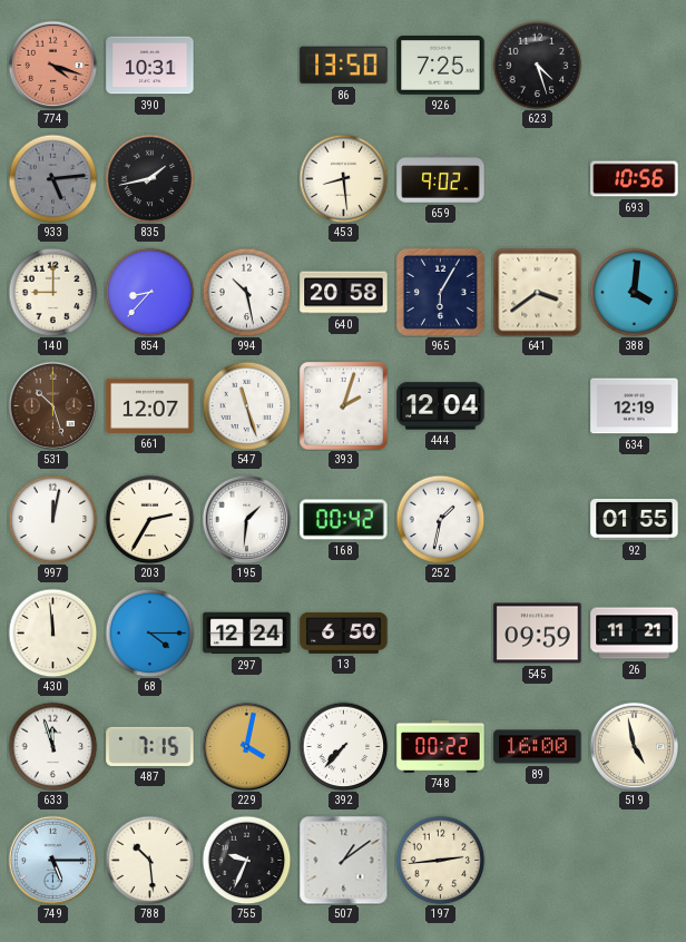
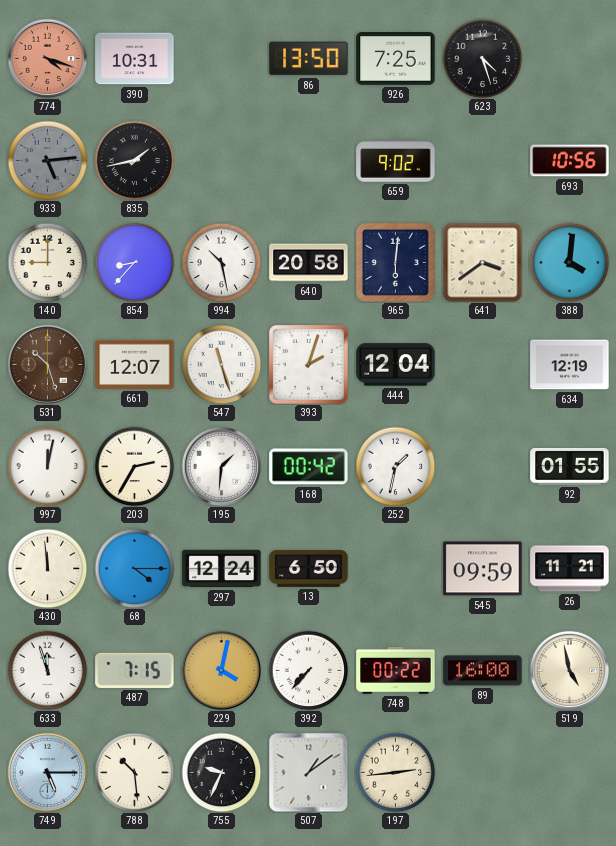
453: 8:29 -> none
965: 6:05 -> 6:01
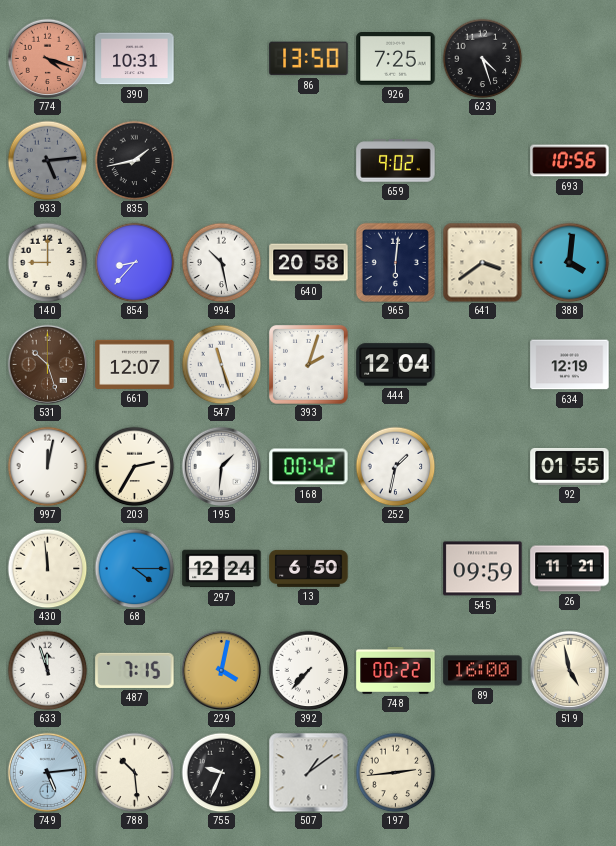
749: 5:15 -> 5:14
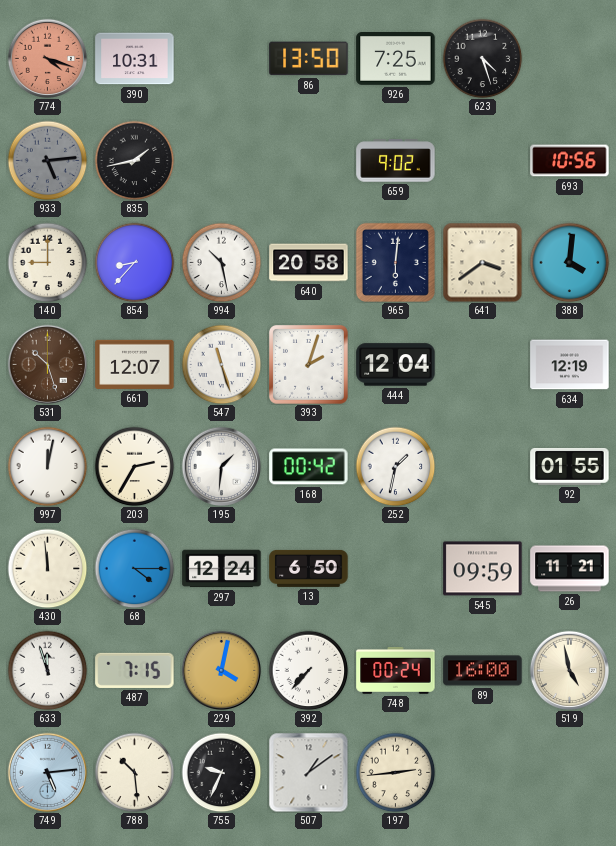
748: 00:22 -> 00:24
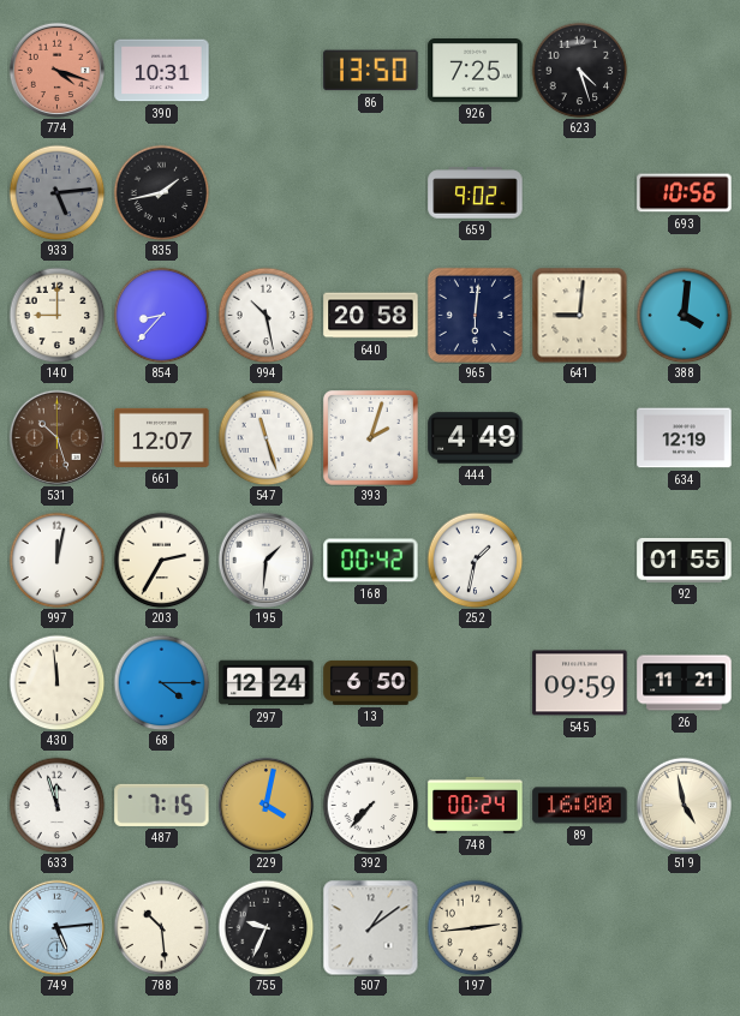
641: 3:39 -> 9:01
444: 12:04 -> 4:49
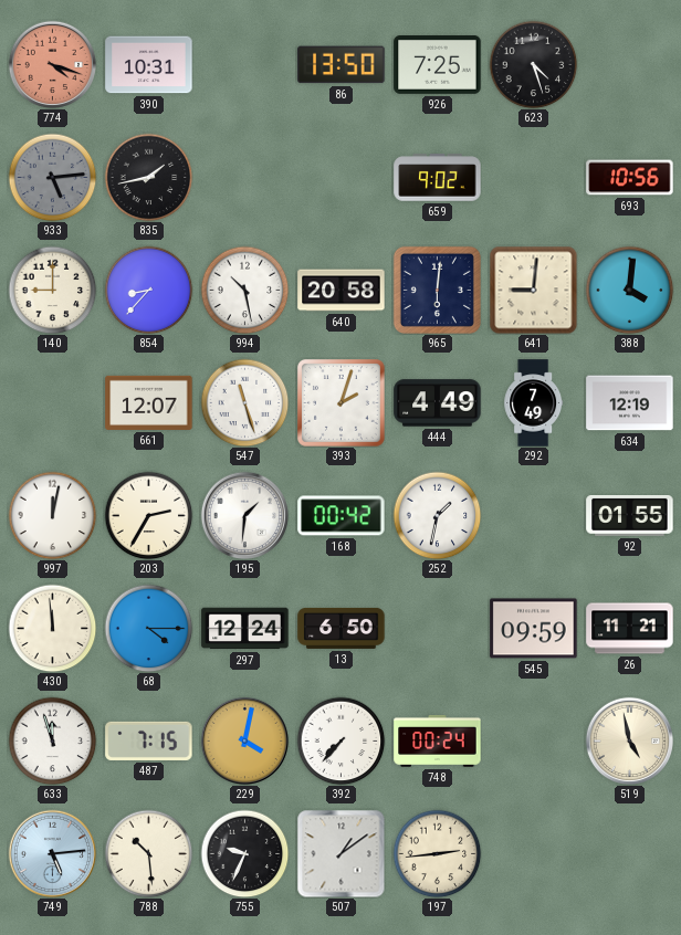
531: 10:27 -> none
292: none -> 7:49
89: 16:00 -> none
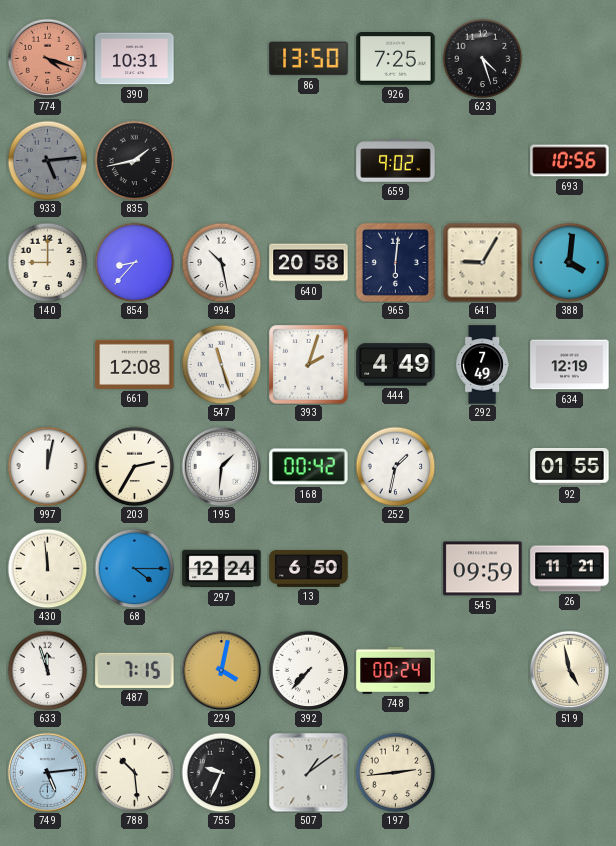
641: 9:01 -> 9:05
661: 12:07 -> 12:08
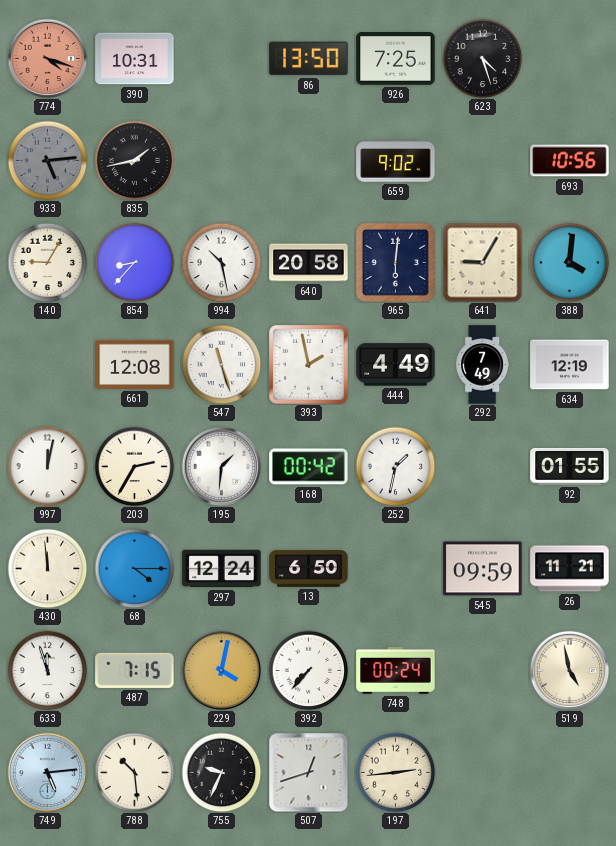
140: 9:00 -> 9:05
393: 2:03 -> 1:58
507: 1:09 -> 12:42
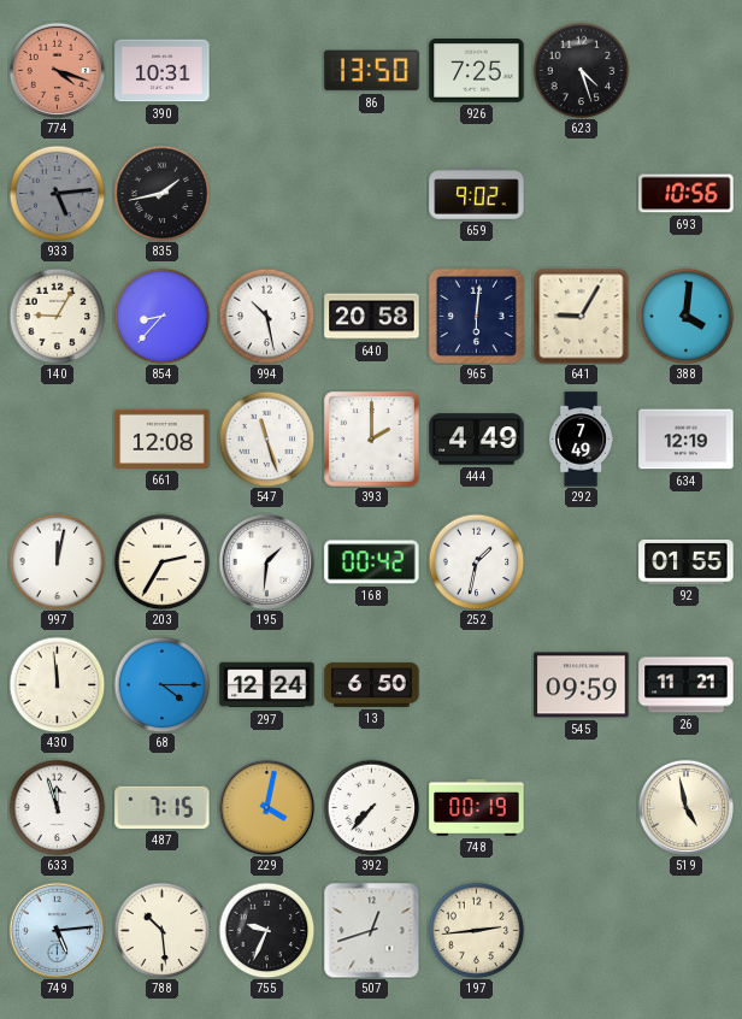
393: 1:58 -> 2:00
748: 00:24 -> 00:19
